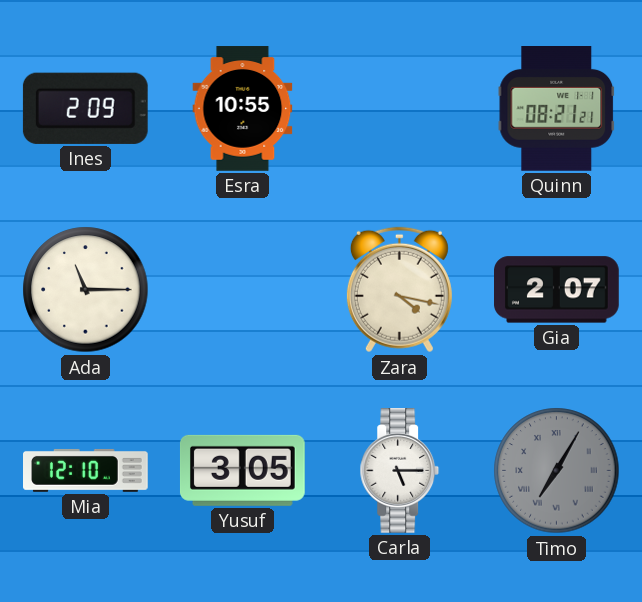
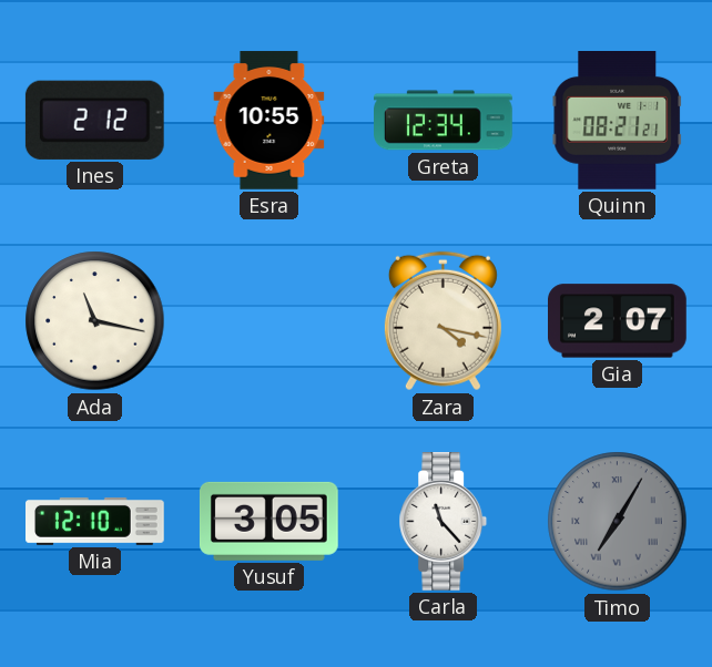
Ines: 2:09 -> 2:12
Greta: none -> 12:34
Ada: 11:15 -> 11:17
Carla: 5:15 -> 11:23
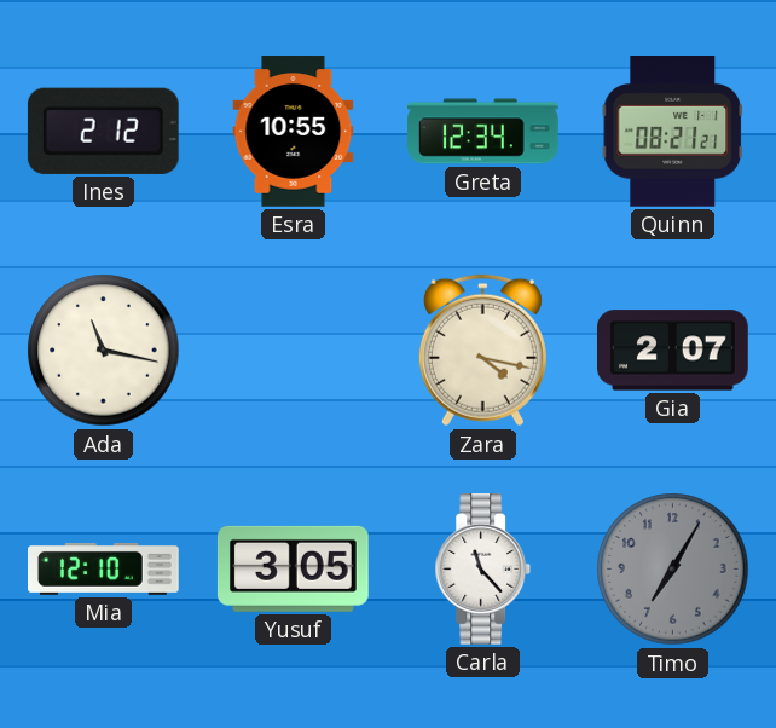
Timo numerals: Roman -> Arabic
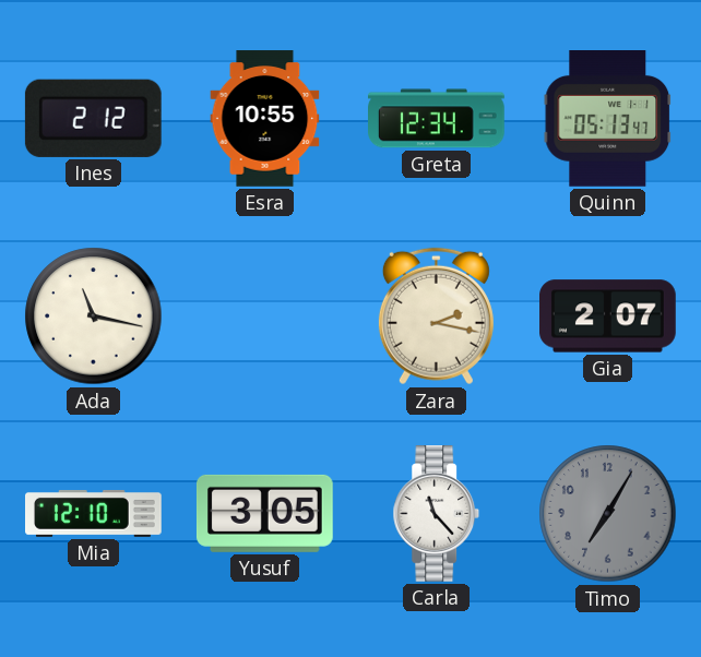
Quinn: 08:21 -> 05:13
Zara: 4:17 -> 2:17
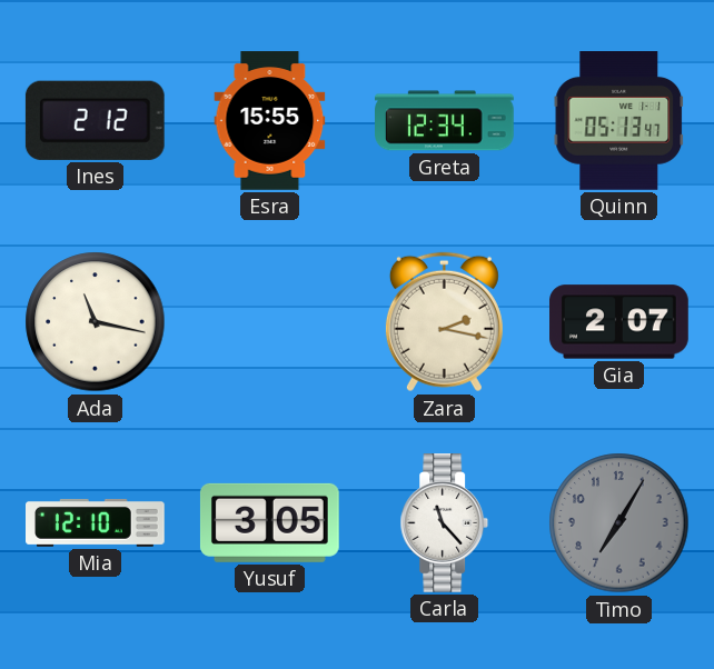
Esra: 10:55 -> 15:55
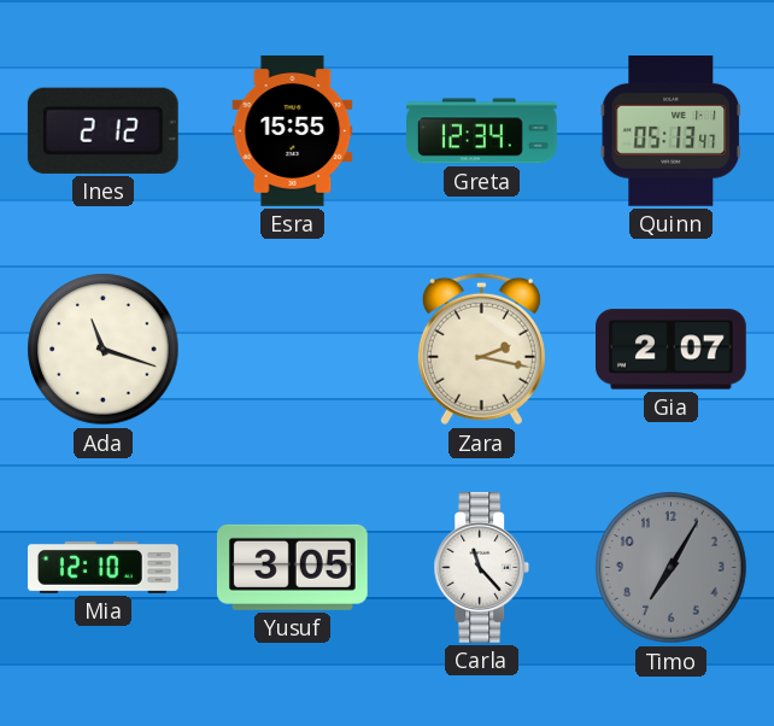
Ada: 11:17 -> 11:18
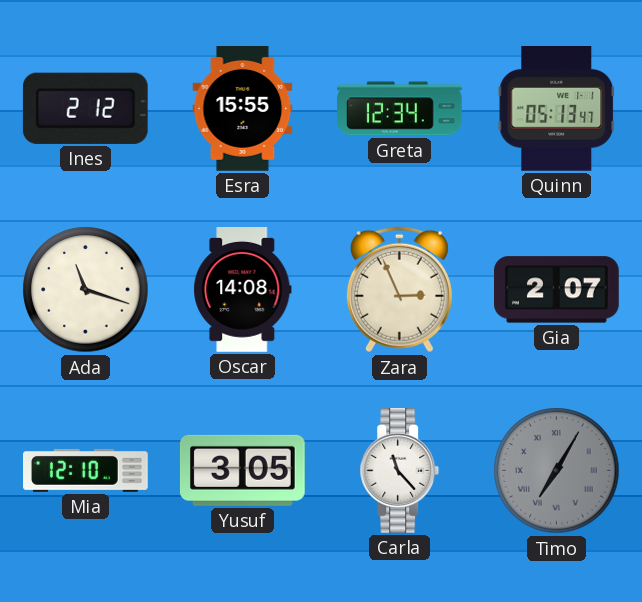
Oscar: none -> 14:08
Zara: 2:17 -> 2:56
Timo numerals: Arabic -> Roman
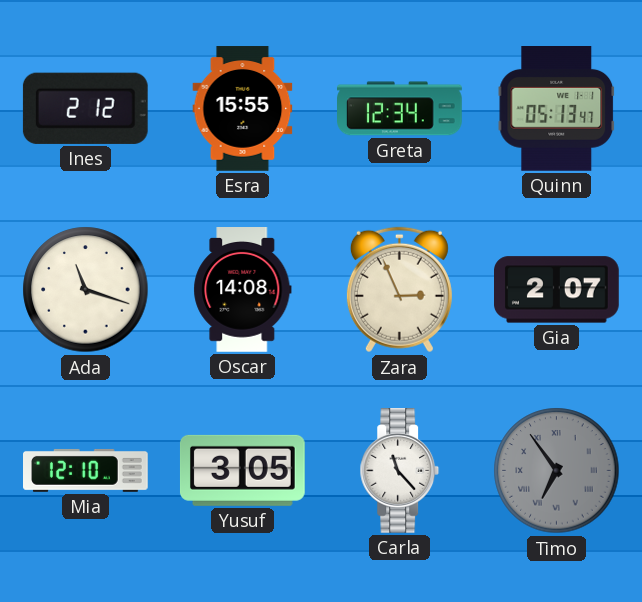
Timo: 7:05 -> 6:54
